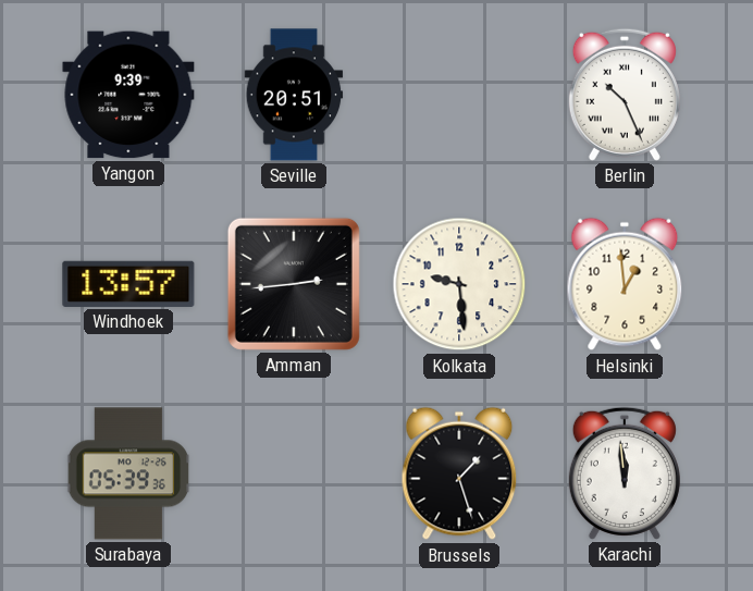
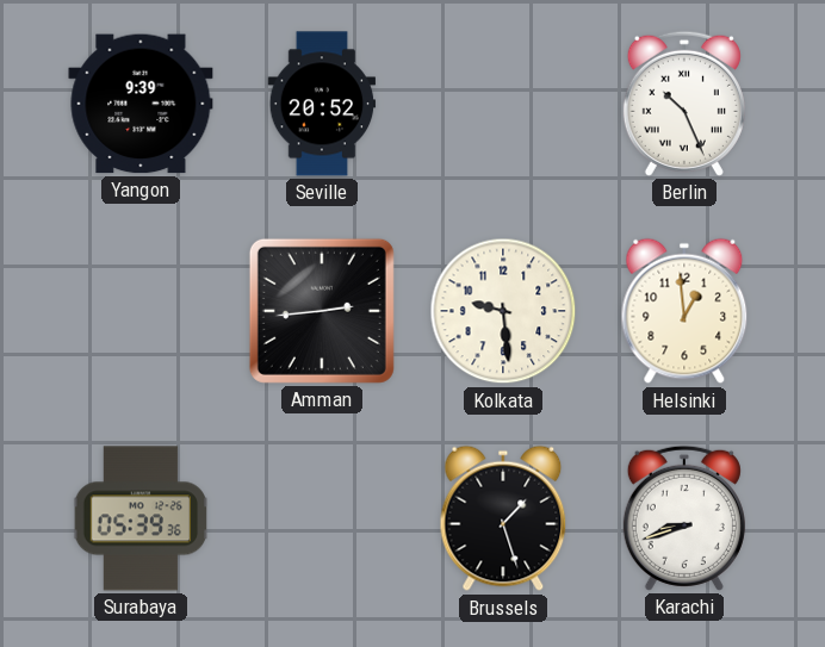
Seville: 20:51 -> 20:52
Windhoek: 13:57 -> none
Karachi: 11:59 -> 8:42
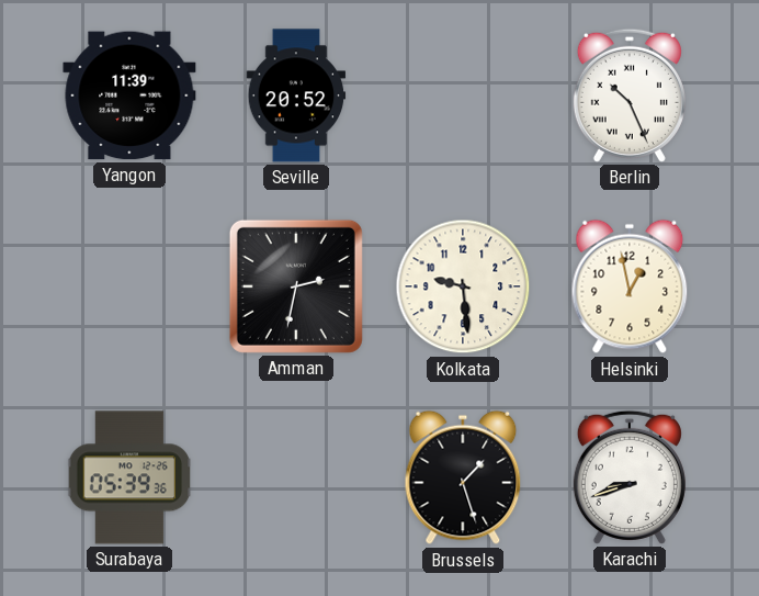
Yangon: 9:39 -> 11:39
Amman: 2:44 -> 2:32
Helsinki: 12:59 -> 12:58
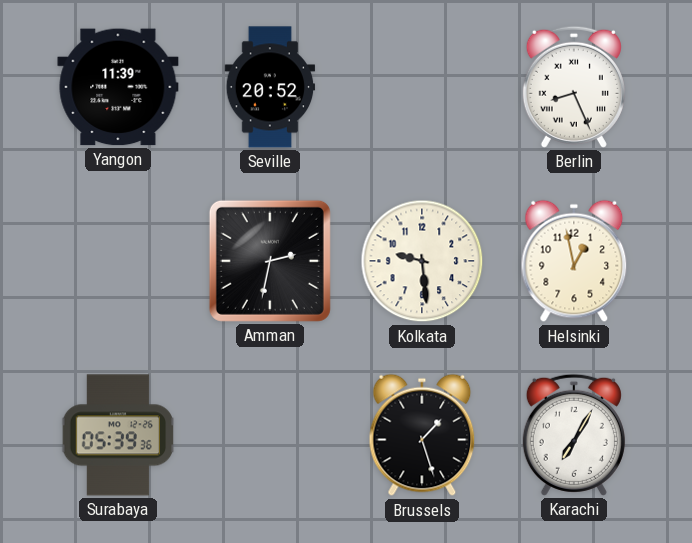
Berlin: 10:26 -> 8:26
Karachi: 8:42 -> 7:05
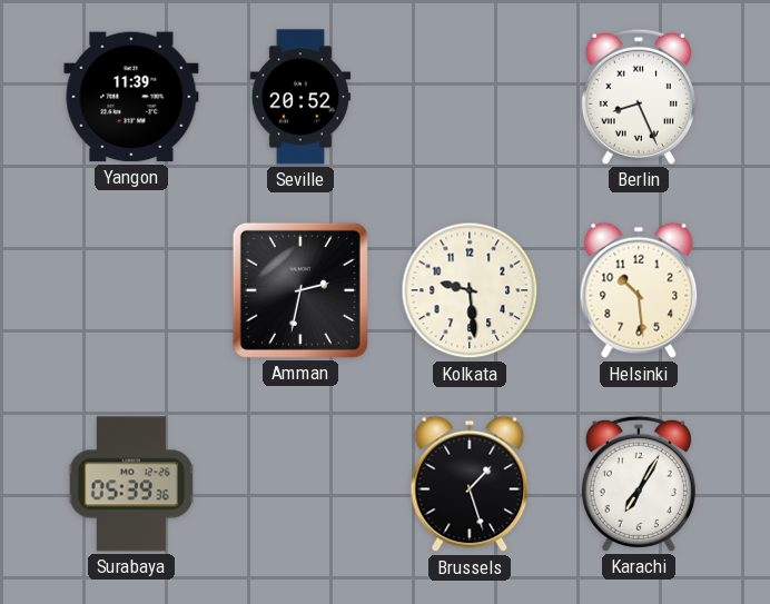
Helsinki: 12:58 -> 10:29
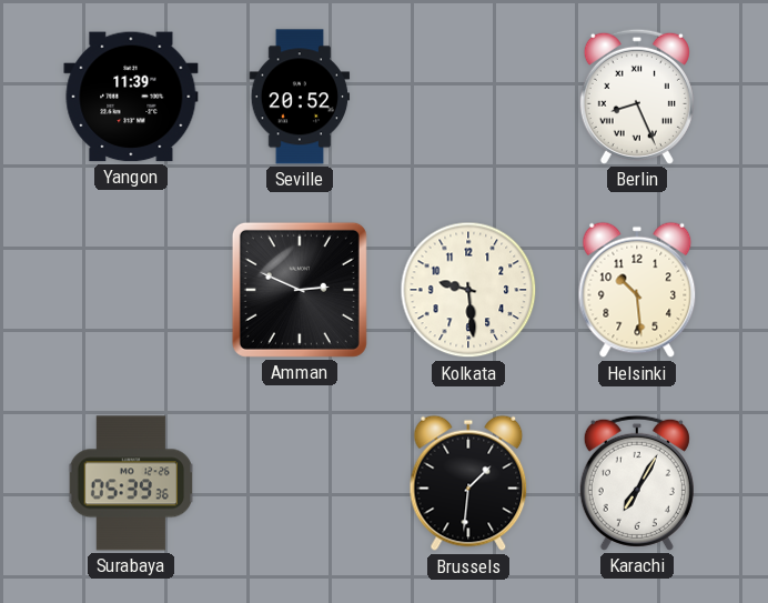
Amman: 2:32 -> 2:49
Brussels: 1:27 -> 1:31
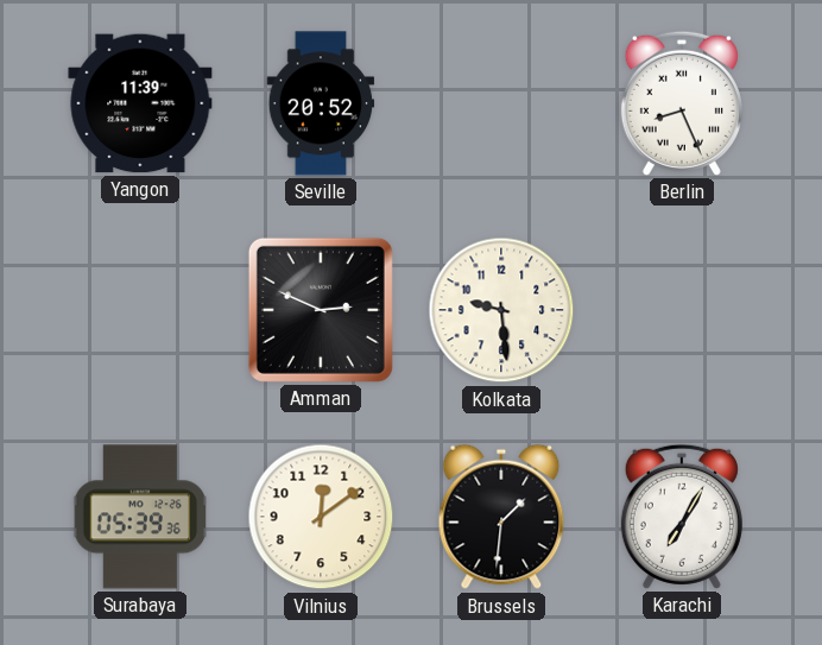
Helsinki: 10:29 -> none
Vilnius: none -> 12:09
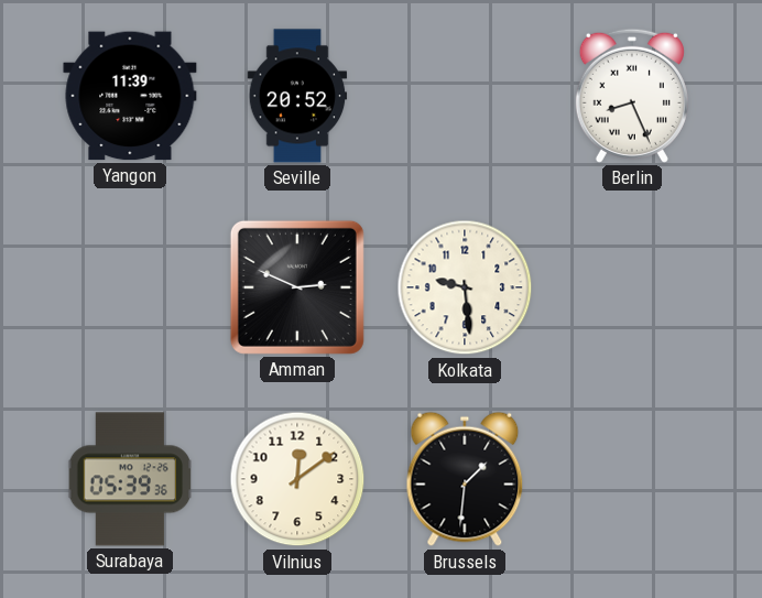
Karachi: 7:05 -> none
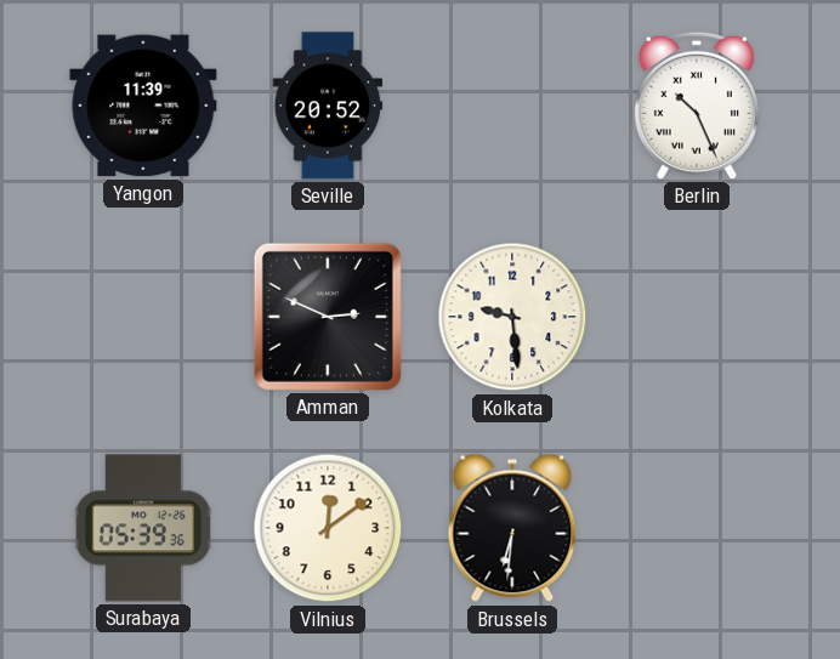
Berlin: 8:26 -> 10:26
Brussels: 1:31 -> 6:31
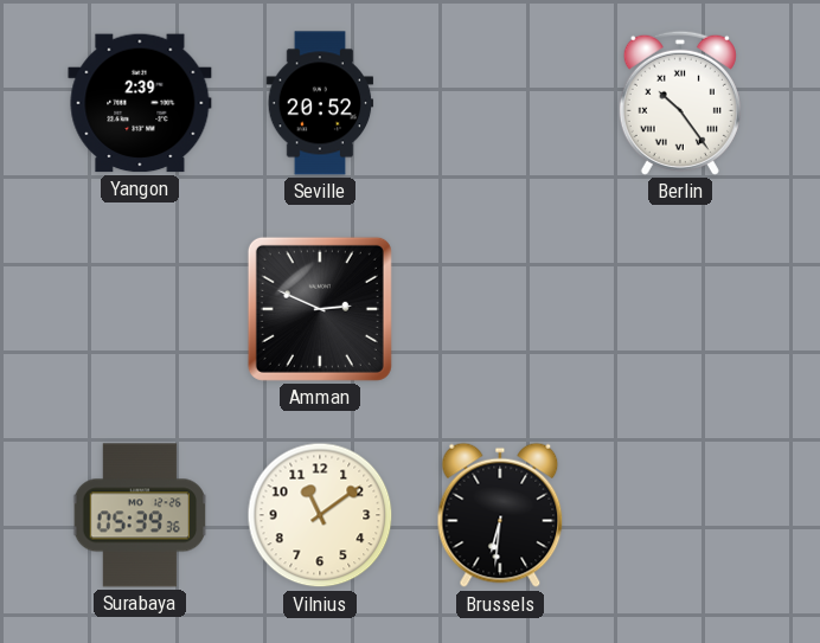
Yangon: 11:39 -> 2:39
Berlin: 10:26 -> 10:24
Kolkata: 9:29 -> none
Vilnius: 12:09 -> 11:09
